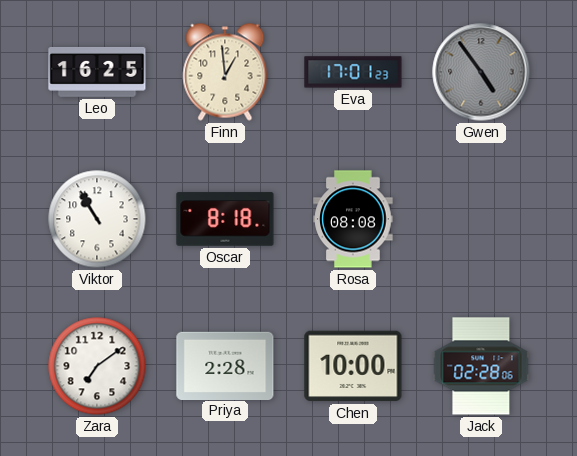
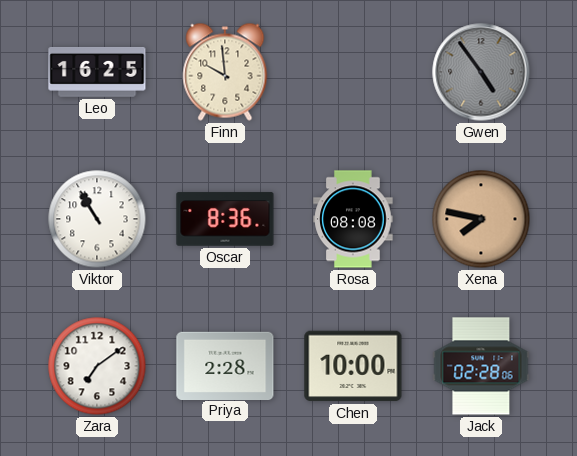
Finn: 12:59 -> 9:59
Eva: 17:01 -> none
Oscar: 8:18 -> 8:36
Xena: none -> 7:47
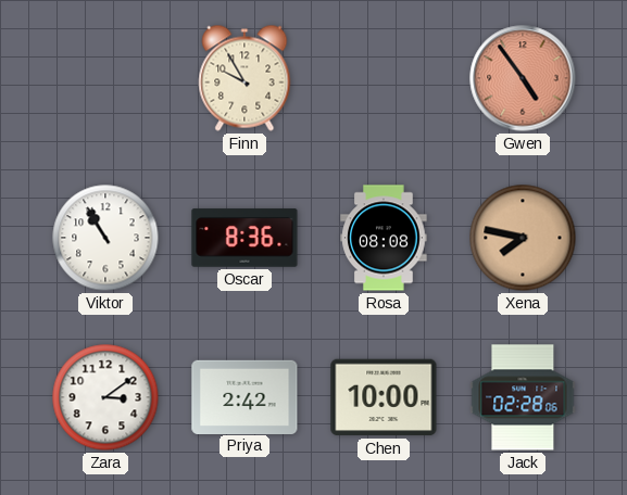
Leo: 16:25 -> none
Finn: 9:59 -> 9:55
Gwen dial: grey -> salmon
Zara: 7:09 -> 3:09
Priya: 2:28 -> 2:42
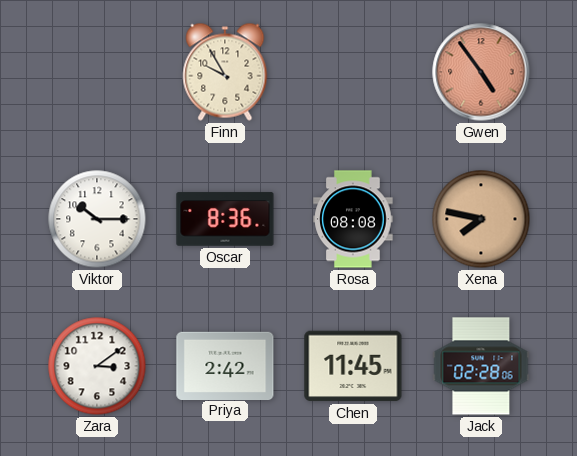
Viktor: 10:55 -> 10:15
Chen: 10:00 -> 11:45
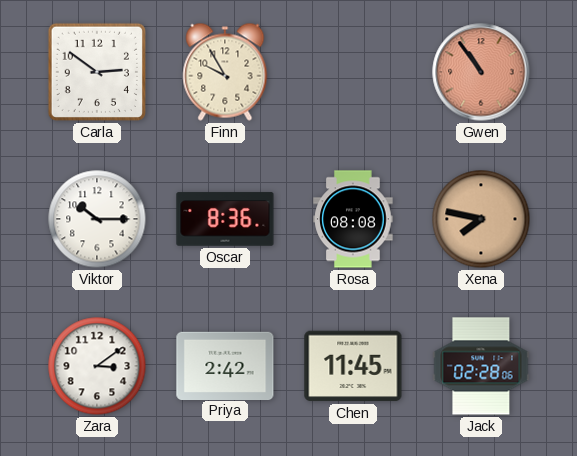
Carla: none -> 2:51
Gwen: 4:54 -> 10:54
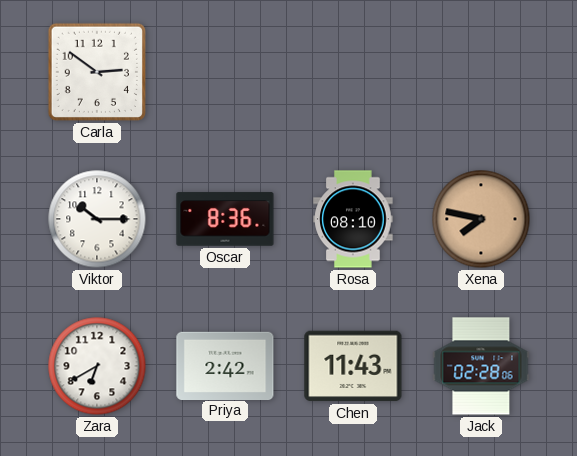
Finn: 9:55 -> none
Gwen: 10:54 -> none
Rosa: 08:08 -> 08:10
Zara: 3:09 -> 6:40
Chen: 11:45 -> 11:43
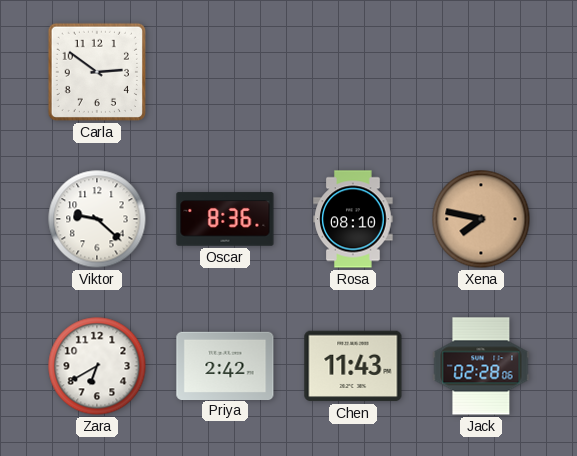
Viktor: 10:15 -> 9:22
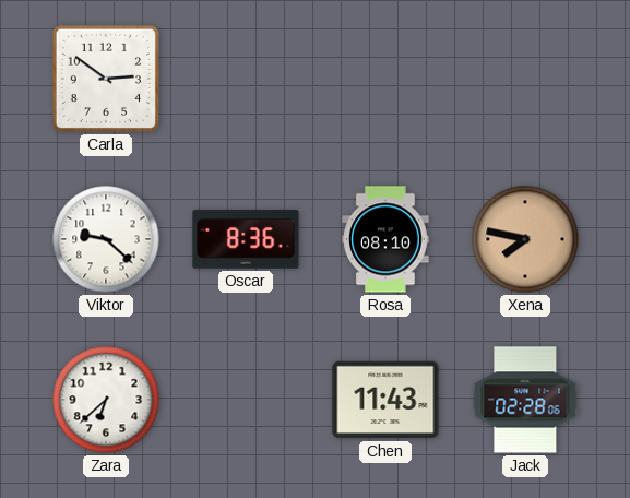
Zara: 6:40 -> 6:38
Priya: 2:42 -> none
